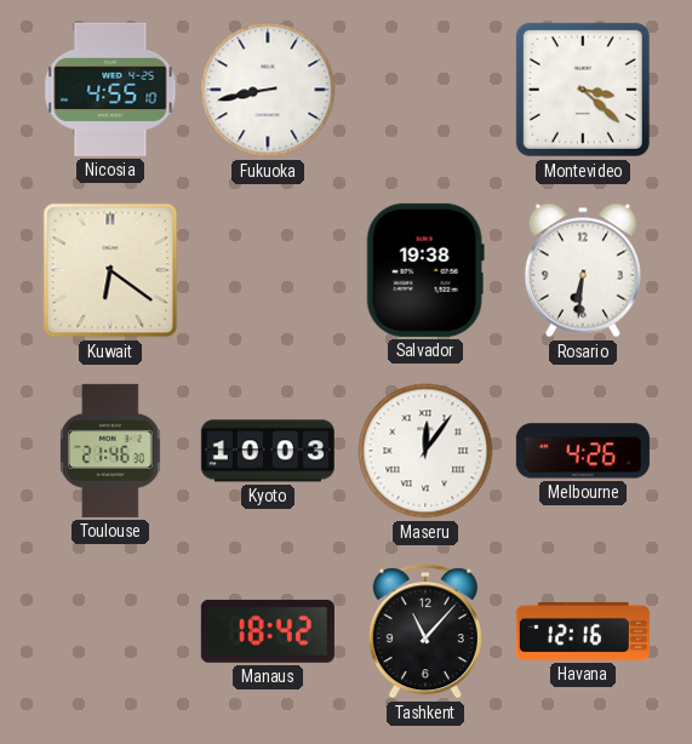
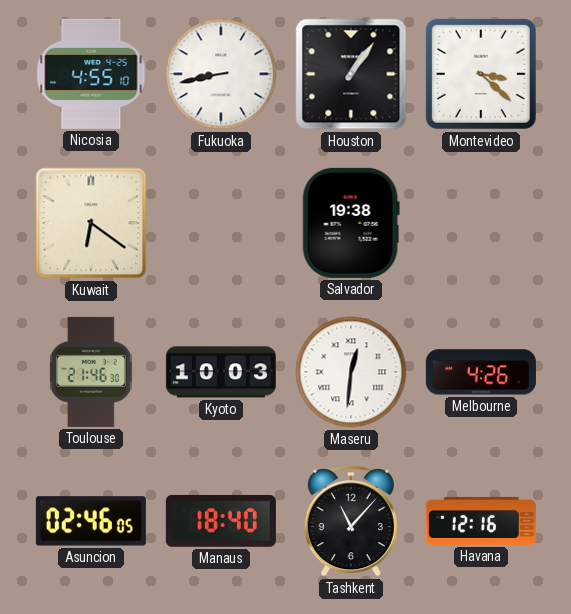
Houston: none -> 1:06
Rosario: 6:31 -> none
Maseru: 12:06 -> 12:31
Asuncion: none -> 02:46
Manaus: 18:42 -> 18:40
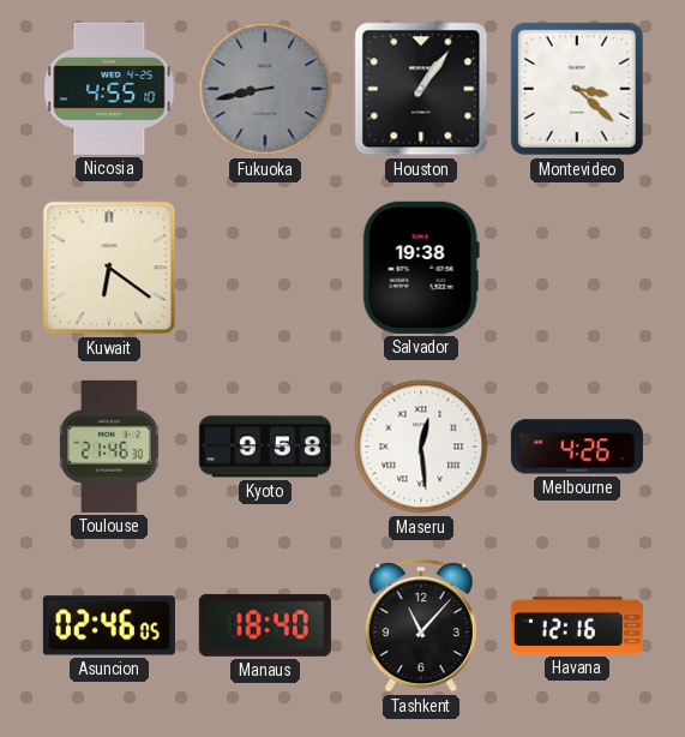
Fukuoka dial: white -> grey
Kyoto: 10:03 -> 9:58
Maseru: 12:31 -> 12:29
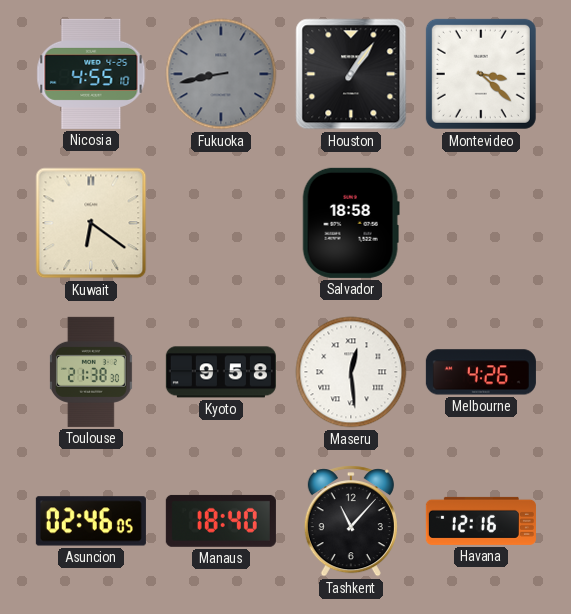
Salvador: 19:38 -> 18:58
Toulouse: 21:46 -> 21:38
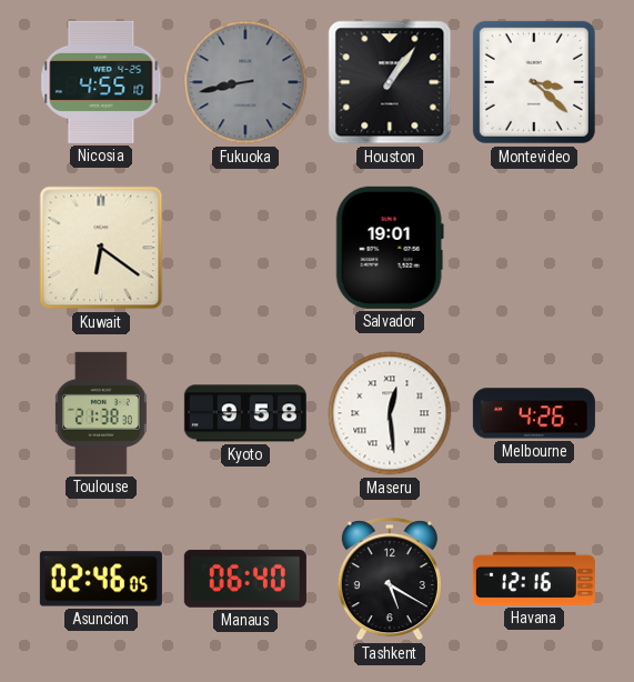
Salvador: 18:58 -> 19:01
Manaus: 18:40 -> 06:40
Tashkent: 11:07 -> 5:20
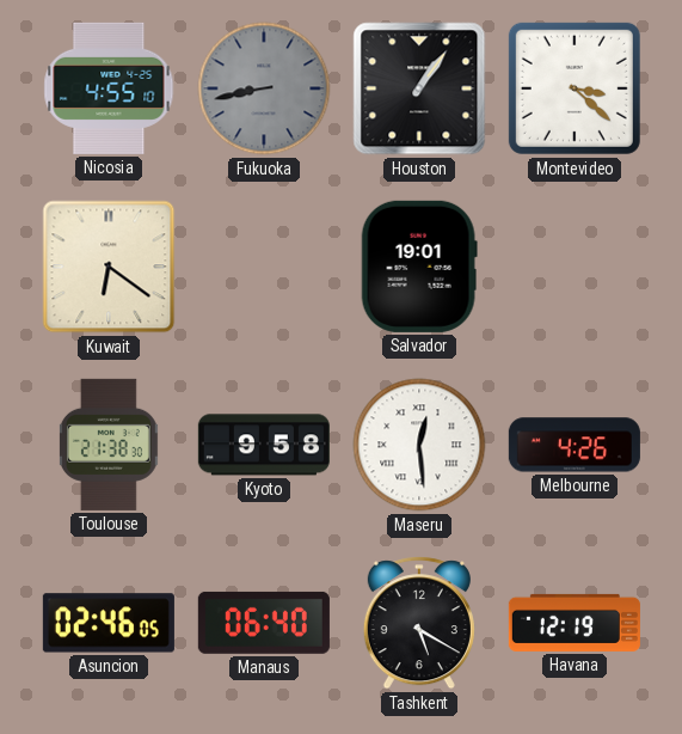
Havana: 12:16 -> 12:19
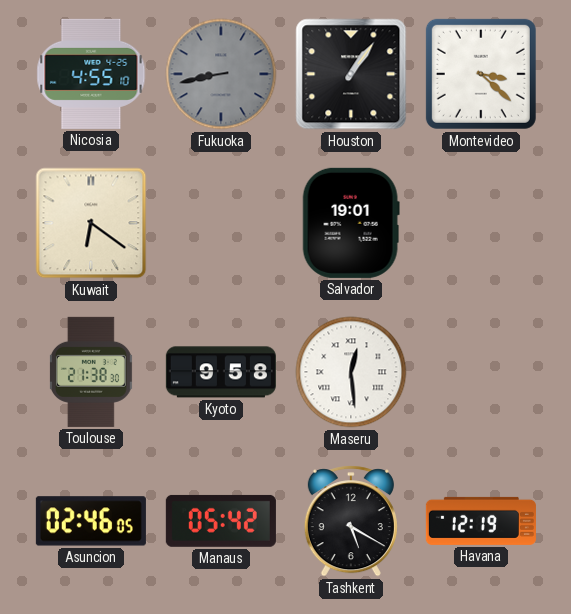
Melbourne: 4:26 -> none
Manaus: 06:40 -> 05:42
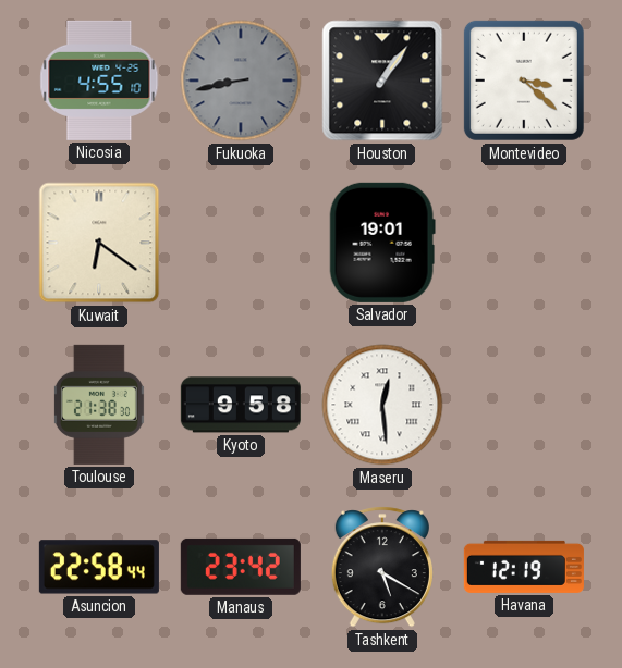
Asuncion: 02:46 -> 22:58
Manaus: 05:42 -> 23:42
